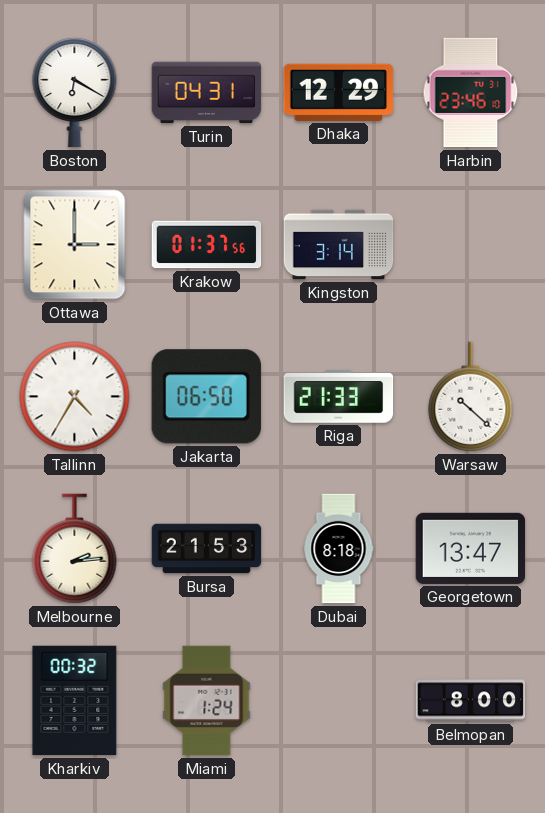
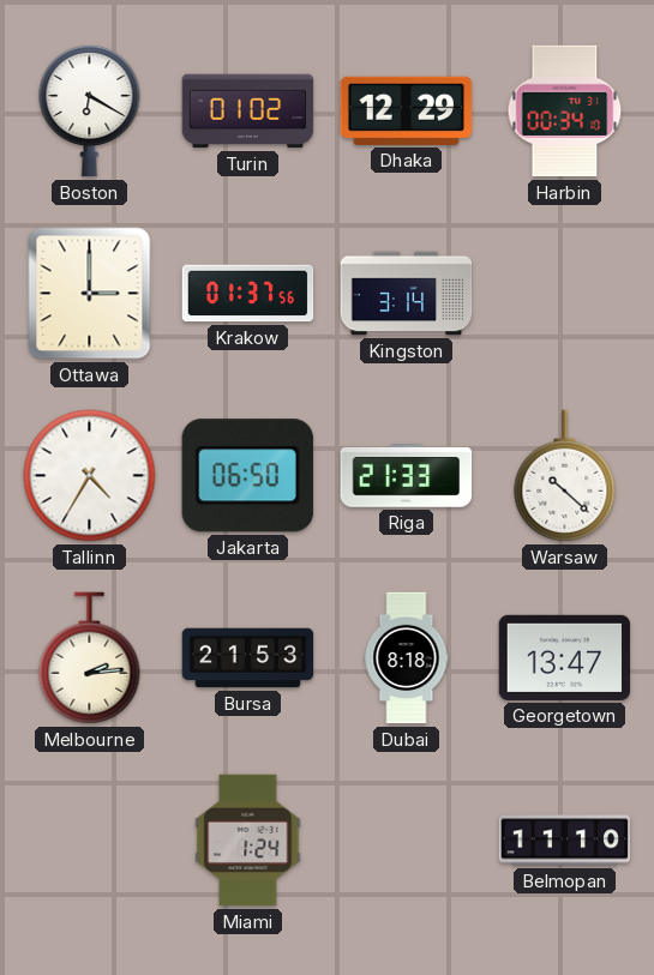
Turin: 04:31 -> 01:02
Harbin: 23:46 -> 00:34
Kharkiv: 00:32 -> none
Belmopan: 8:00 -> 11:10
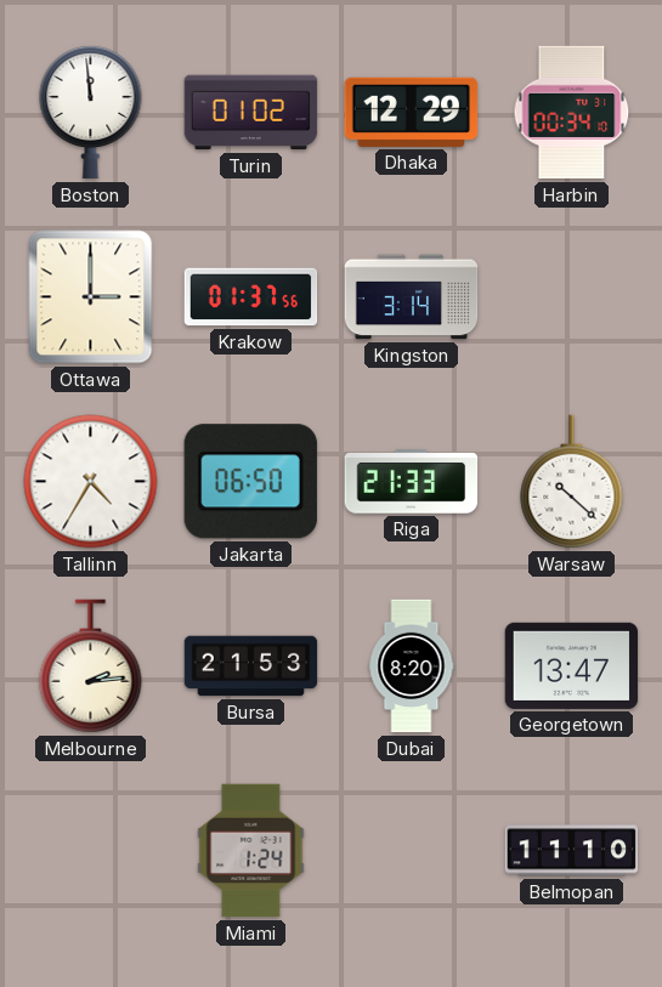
Boston: 6:20 -> 11:59
Dubai: 8:18 -> 8:20
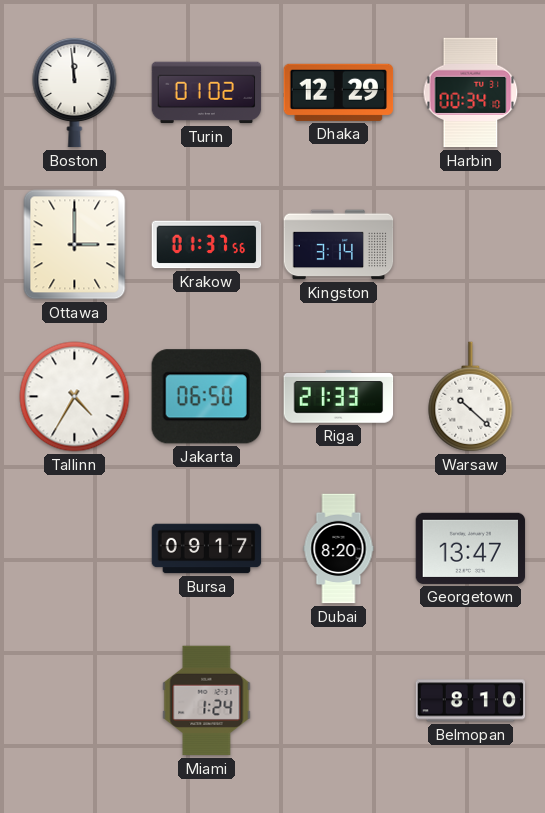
Melbourne: 2:14 -> none
Bursa: 21:53 -> 09:17
Belmopan: 11:10 -> 8:10
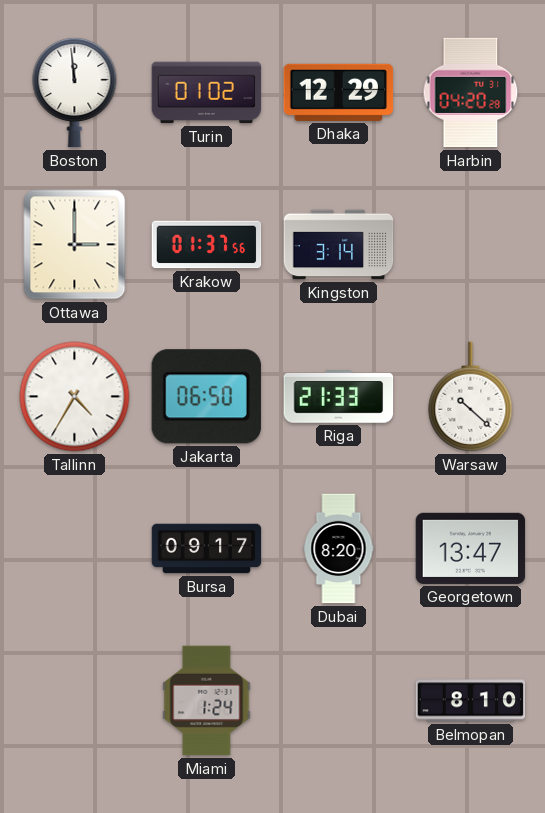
Harbin: 00:34 -> 04:20
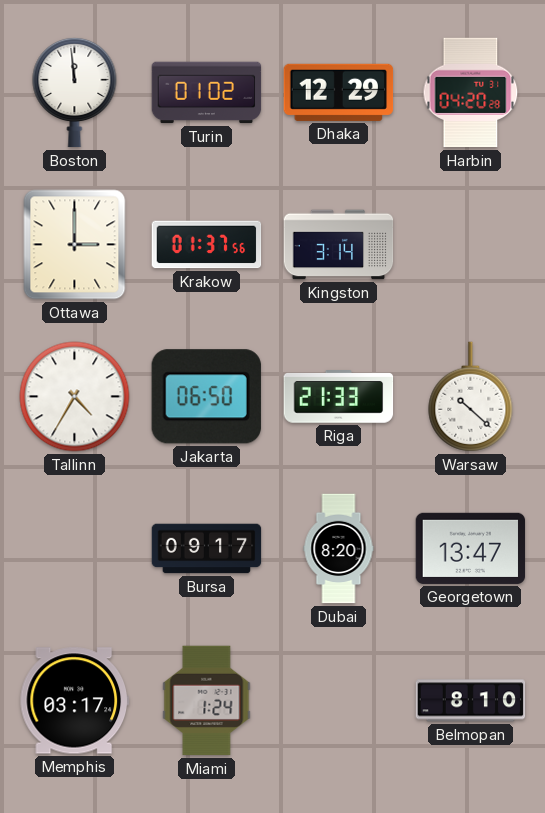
Memphis: none -> 03:17
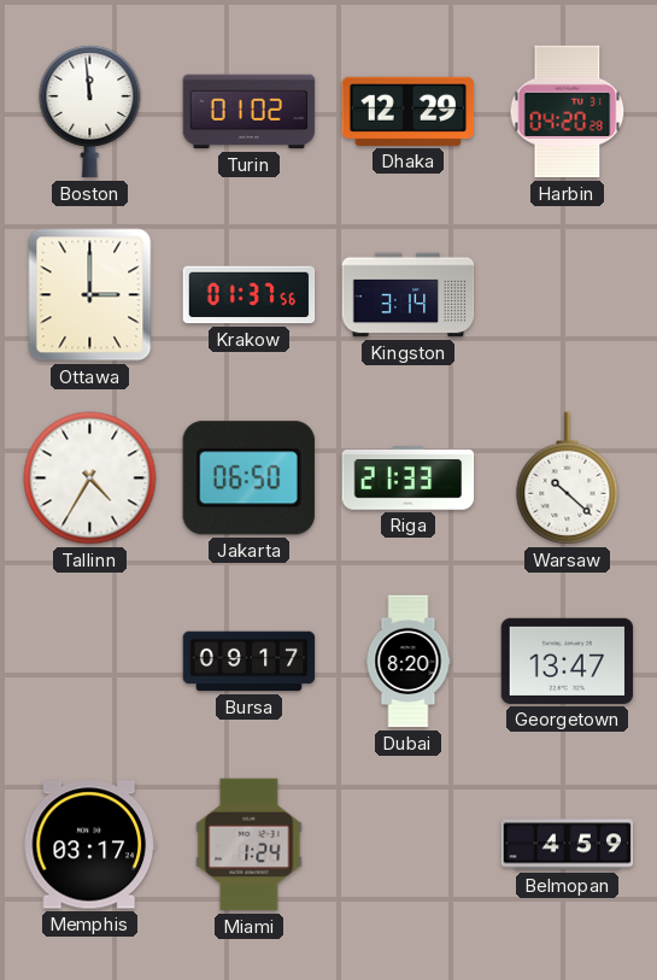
Belmopan: 8:10 -> 4:59
